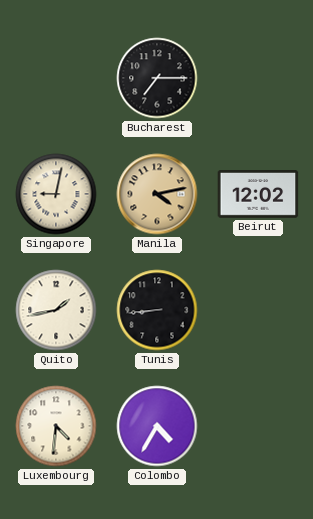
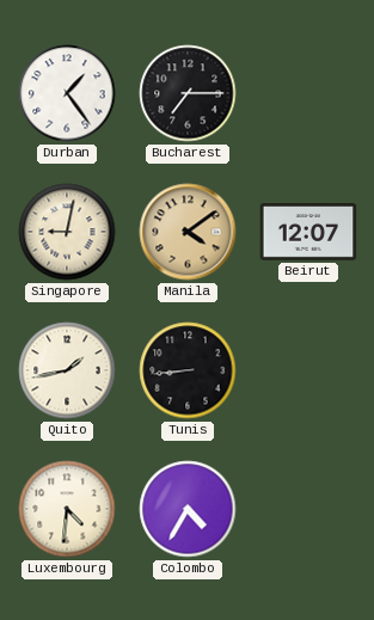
Durban: none -> 1:24
Manila: 4:13 -> 4:09
Beirut: 12:02 -> 12:07
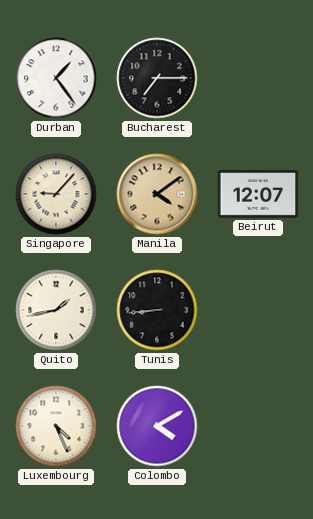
Singapore: 9:02 -> 9:07
Luxembourg: 4:31 -> 4:26
Colombo: 4:35 -> 4:10
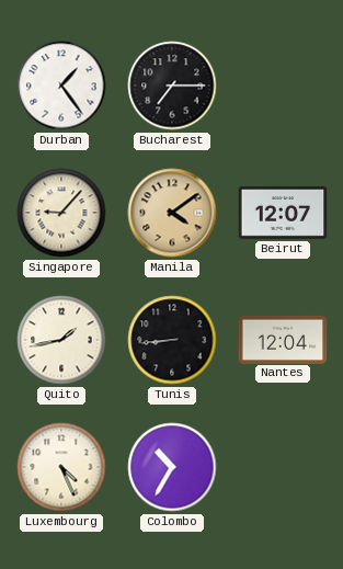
Nantes: none -> 12:04
Colombo: 4:10 -> 10:35
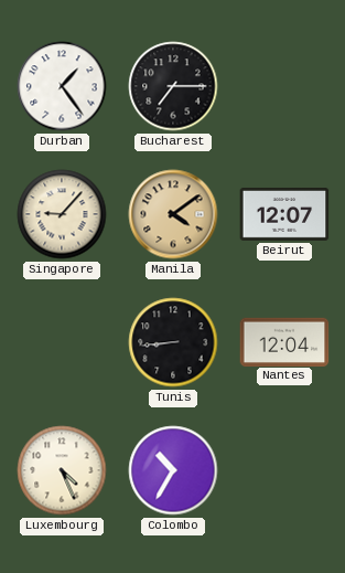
Quito: 1:43 -> none
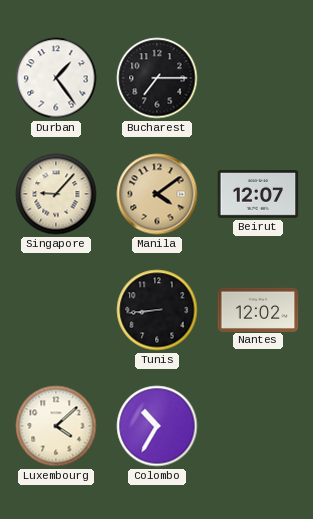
Nantes: 12:04 -> 12:02
Luxembourg: 4:26 -> 4:08
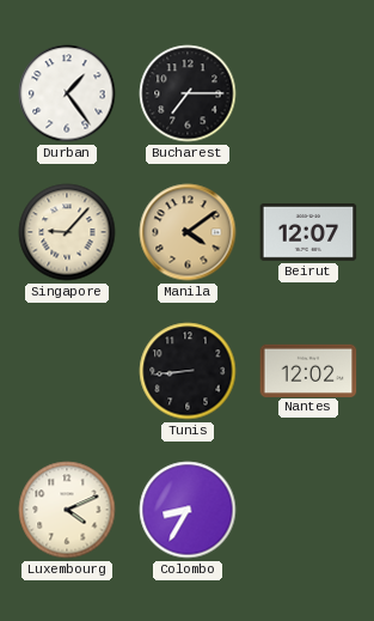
Luxembourg: 4:08 -> 4:11
Colombo: 10:35 -> 8:35
